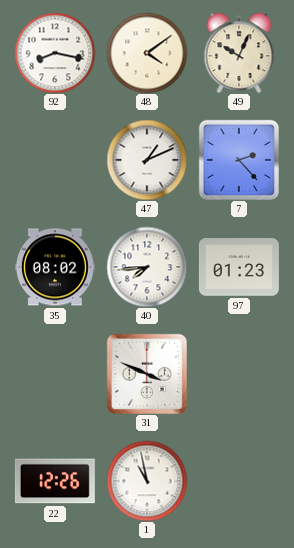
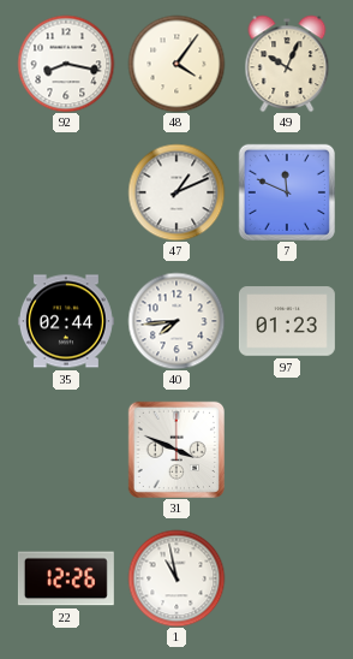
48: 4:09 -> 4:06
7: 2:23 -> 11:49
35: 08:02 -> 02:44
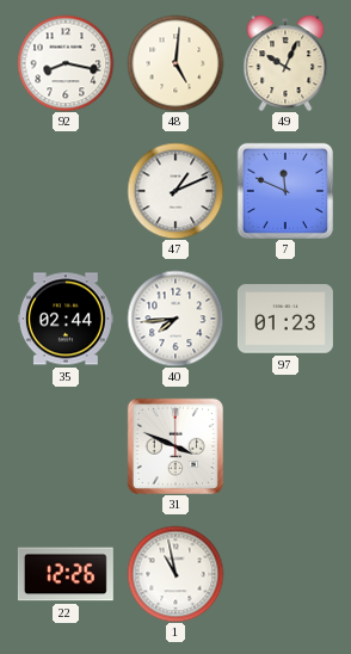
48: 4:06 -> 5:01
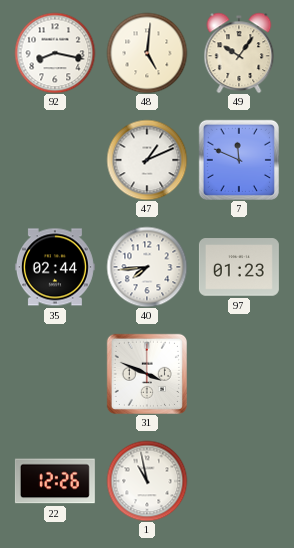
49: 10:04 -> 10:06
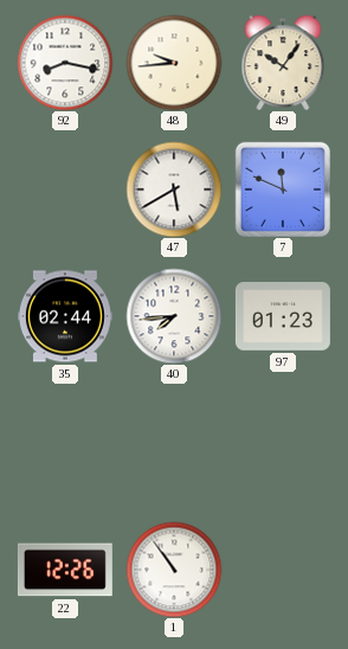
48: 5:01 -> 9:44
47: 1:11 -> 5:40
31: 3:49 -> none
1: 10:58 -> 10:54
